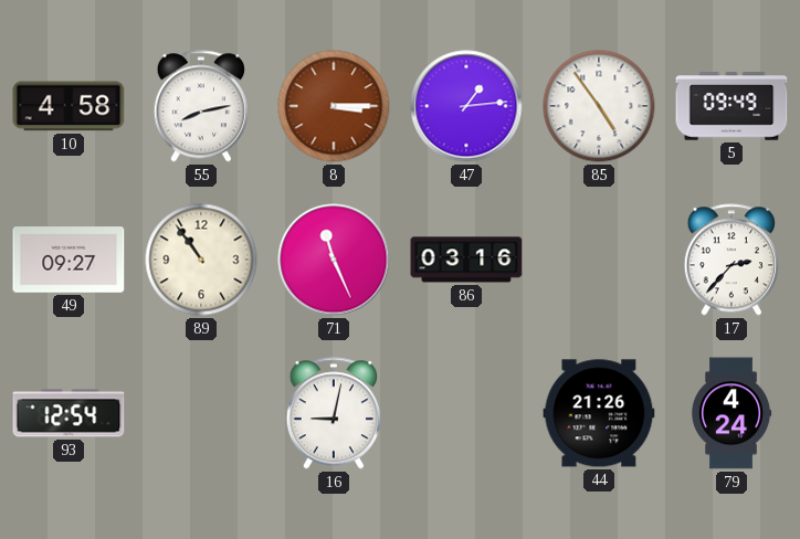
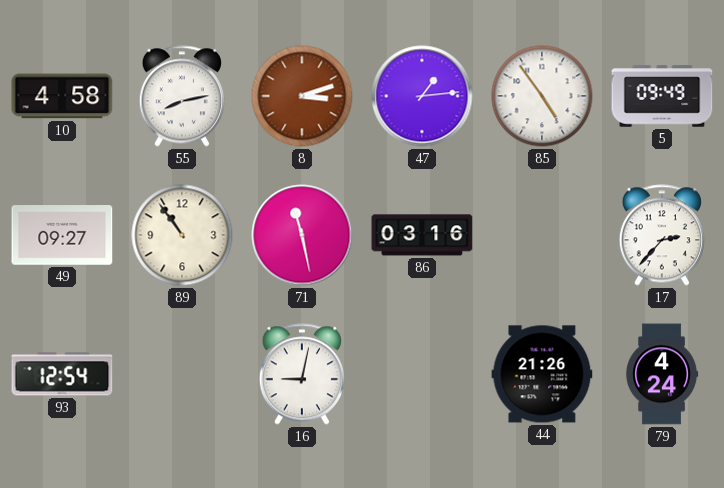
8: 3:15 -> 3:12
71: 11:26 -> 11:28
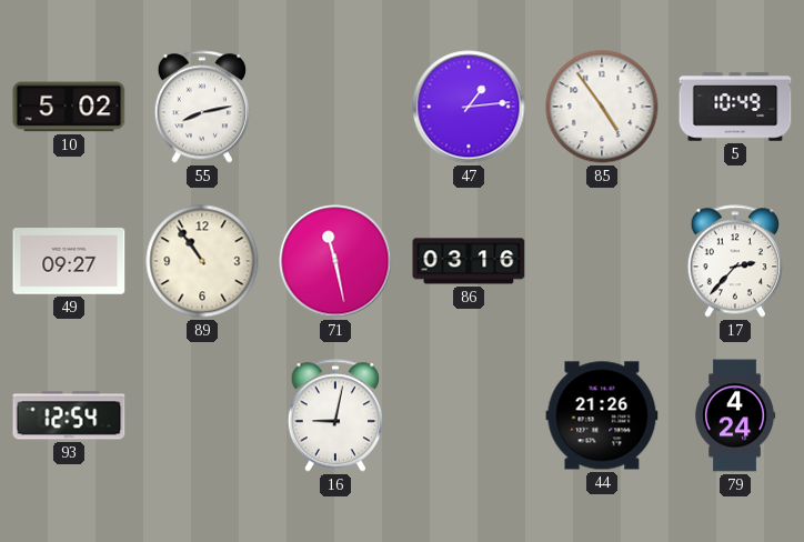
10: 4:58 -> 5:02
8: 3:12 -> none
5: 09:49 -> 10:49
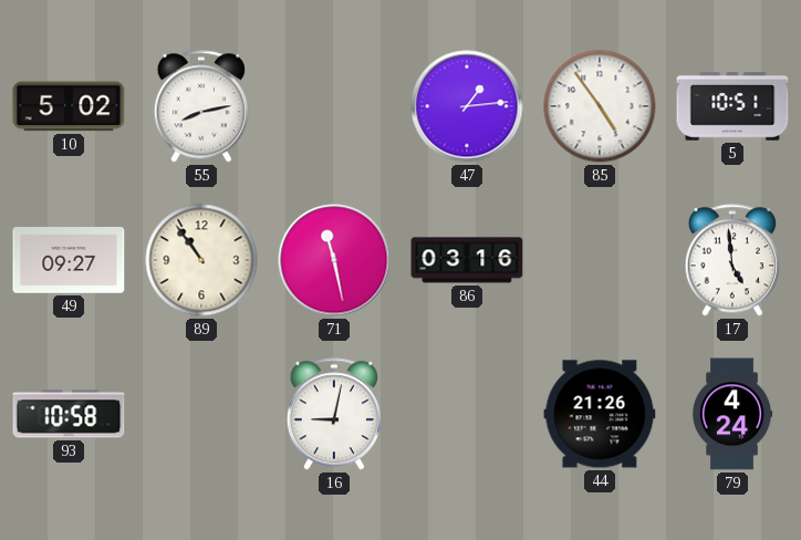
5: 10:49 -> 10:51
17: 2:37 -> 4:59
93: 12:54 -> 10:58
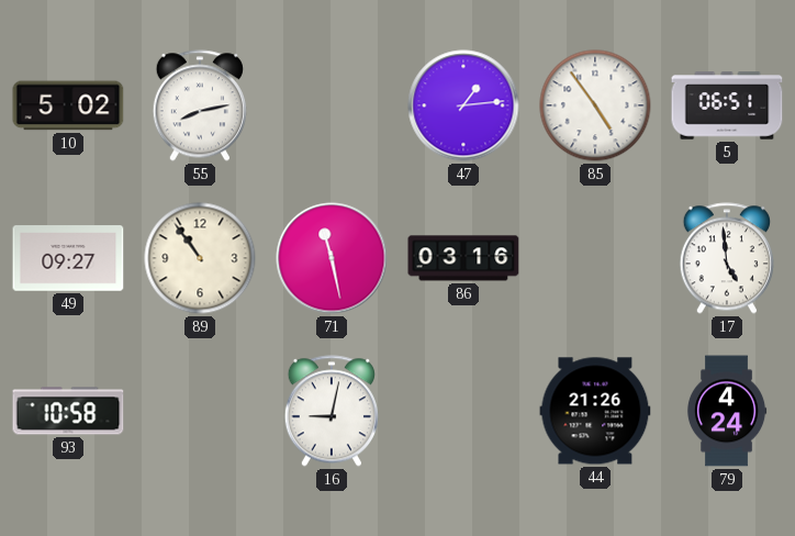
5: 10:51 -> 06:51
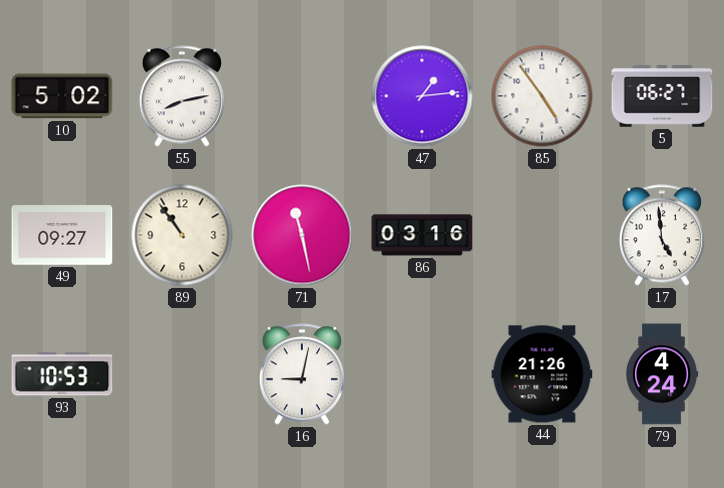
5: 06:51 -> 06:27
93: 10:58 -> 10:53
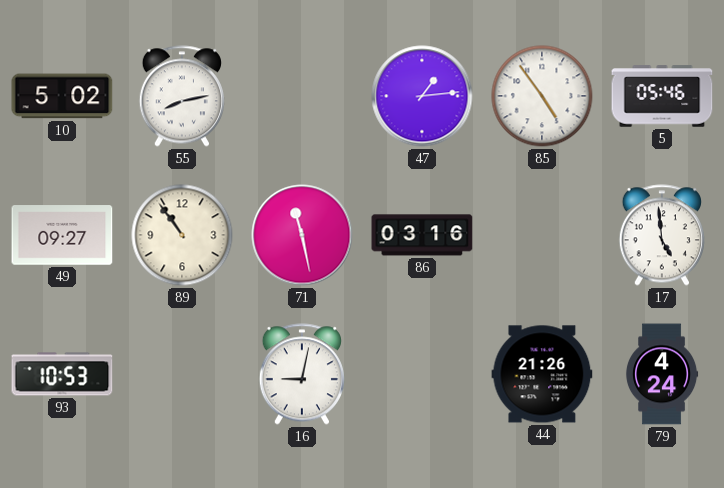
5: 06:27 -> 05:46
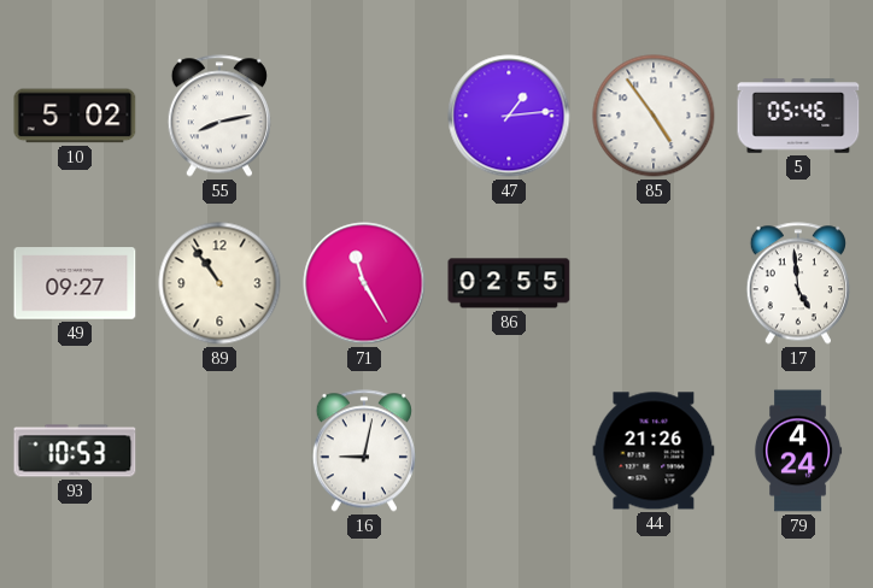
71: 11:28 -> 11:25
86: 03:16 -> 02:55
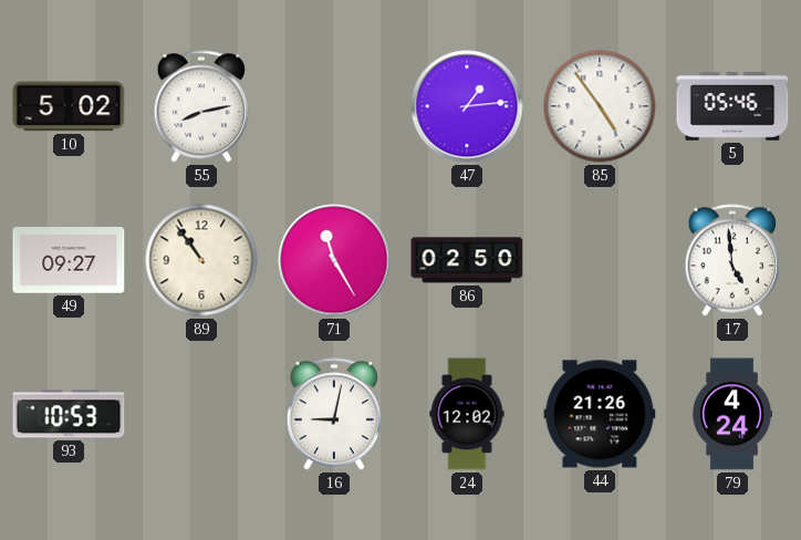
86: 02:55 -> 02:50
24: none -> 12:02
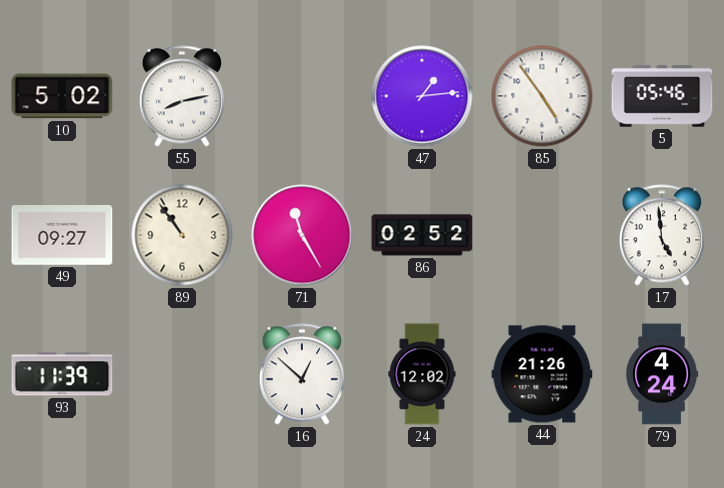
86: 02:50 -> 02:52
93: 10:53 -> 11:39
16: 9:02 -> 12:52
